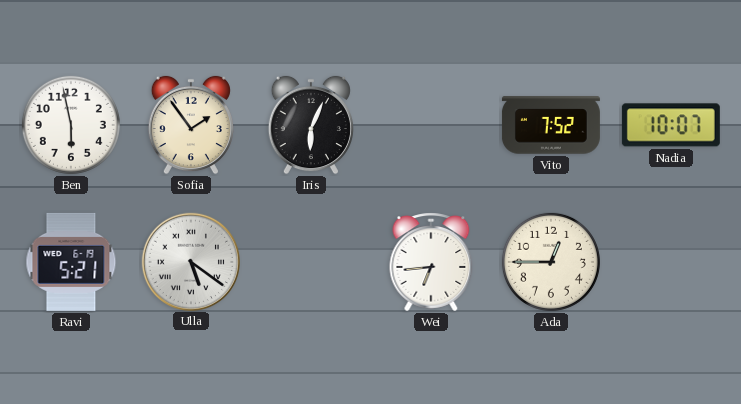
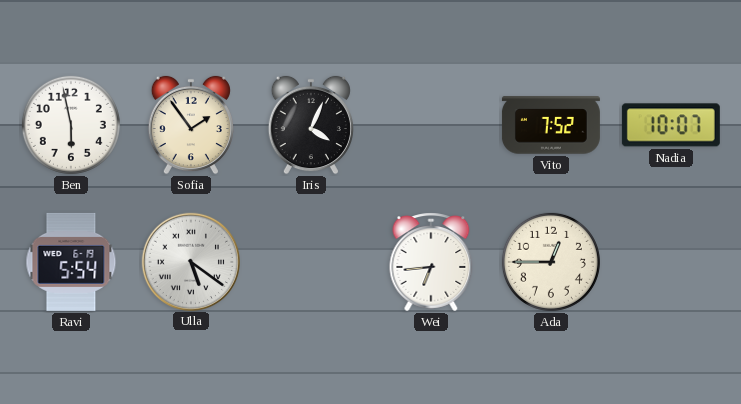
Iris: 6:04 -> 4:04
Ravi: 5:21 -> 5:54
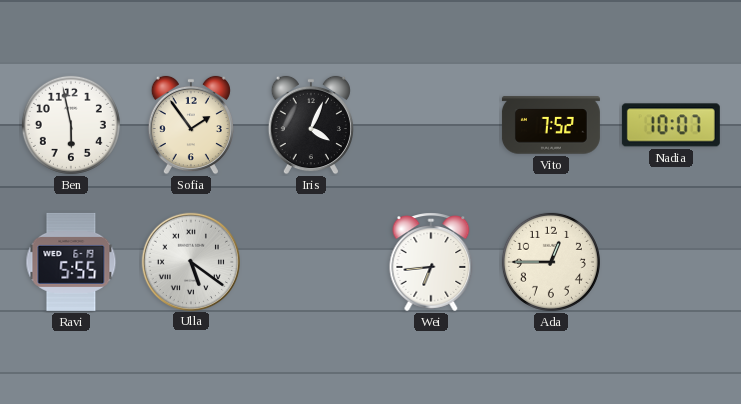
Ravi: 5:54 -> 5:55
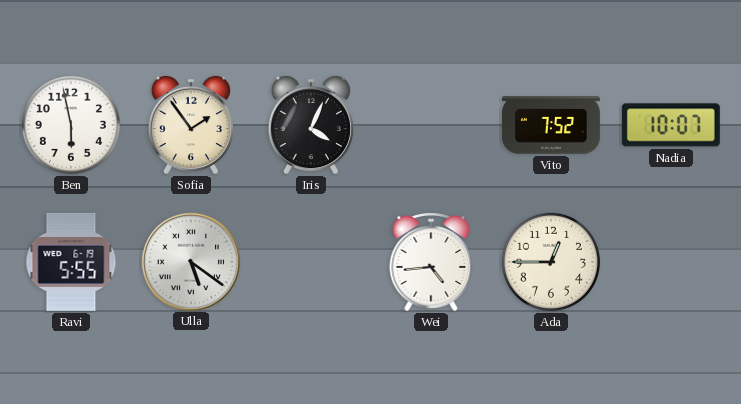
Wei: 6:44 -> 4:44
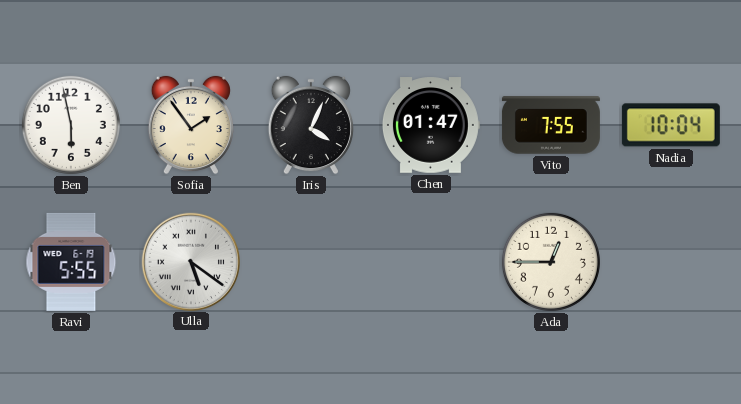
Chen: none -> 01:47
Vito: 7:52 -> 7:55
Nadia: 10:07 -> 10:04
Wei: 4:44 -> none
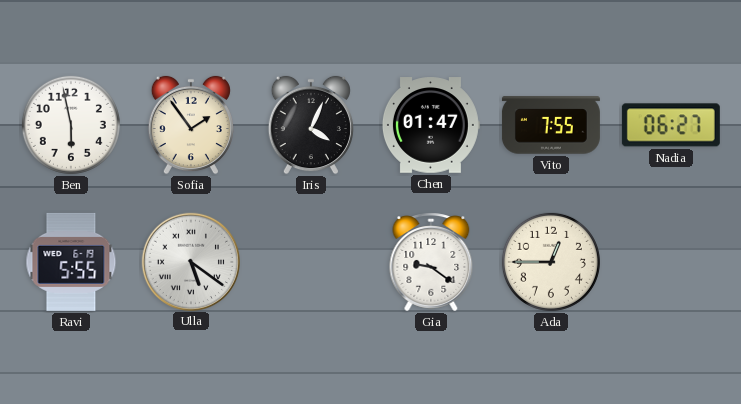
Nadia: 10:04 -> 06:27
Gia: none -> 9:21
